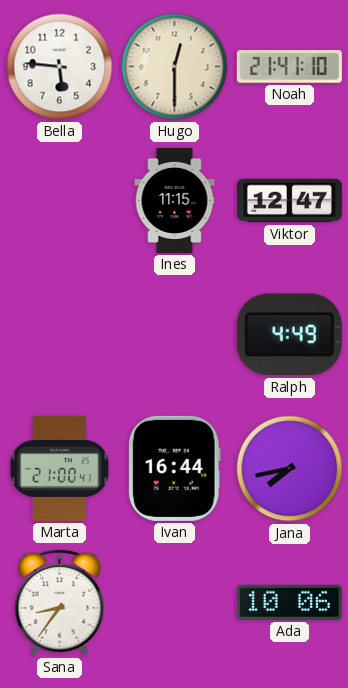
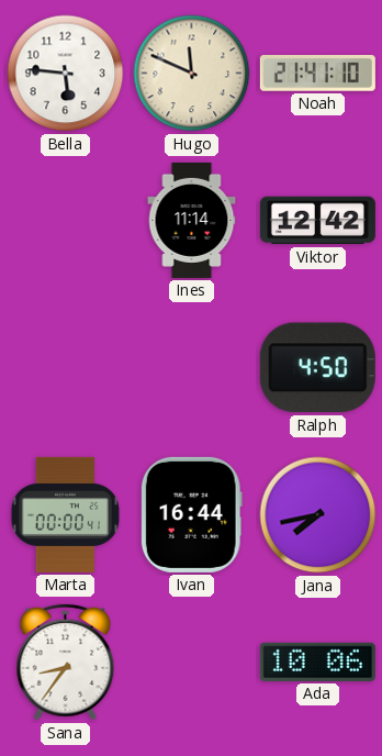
Hugo: 12:30 -> 11:49
Ines: 11:15 -> 11:14
Viktor: 12:47 -> 12:42
Ralph: 4:49 -> 4:50
Marta: 21:00 -> 00:00
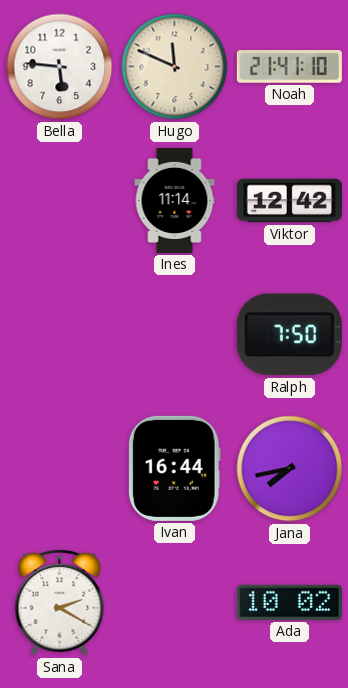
Ralph: 4:50 -> 7:50
Marta: 00:00 -> none
Sana: 8:36 -> 2:20
Ada: 10:06 -> 10:02
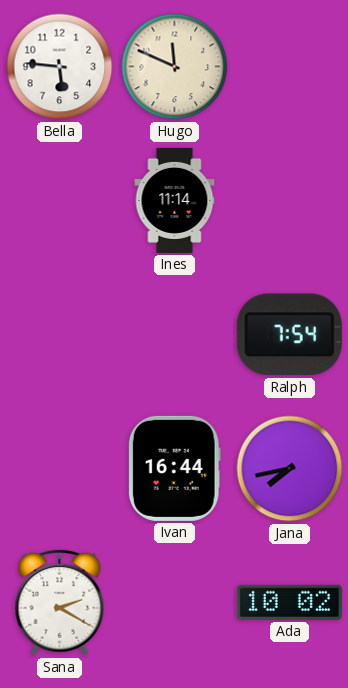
Noah: 21:41 -> none
Viktor: 12:42 -> none
Ralph: 7:50 -> 7:54
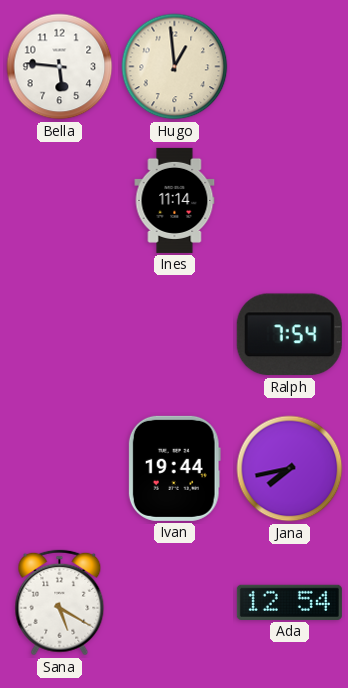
Hugo: 11:49 -> 12:59
Ivan: 16:44 -> 19:44
Sana: 2:20 -> 5:20
Ada: 10:02 -> 12:54
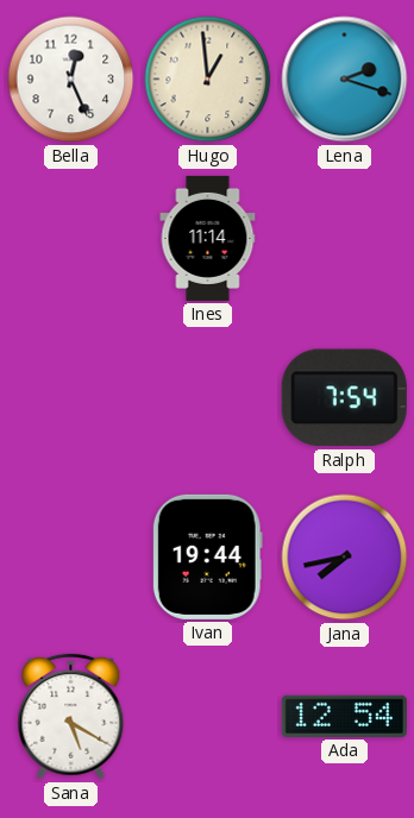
Bella: 5:46 -> 12:26
Lena: none -> 2:18
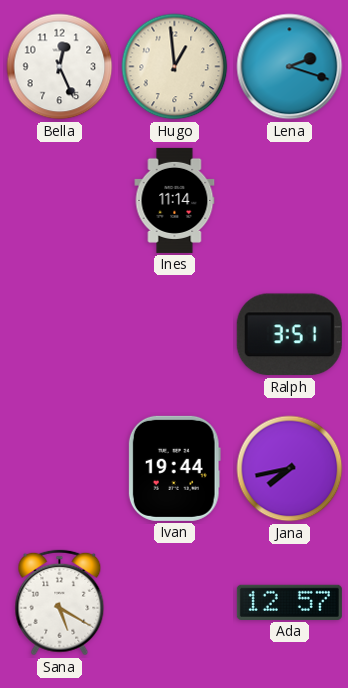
Ralph: 7:54 -> 3:51
Ada: 12:54 -> 12:57
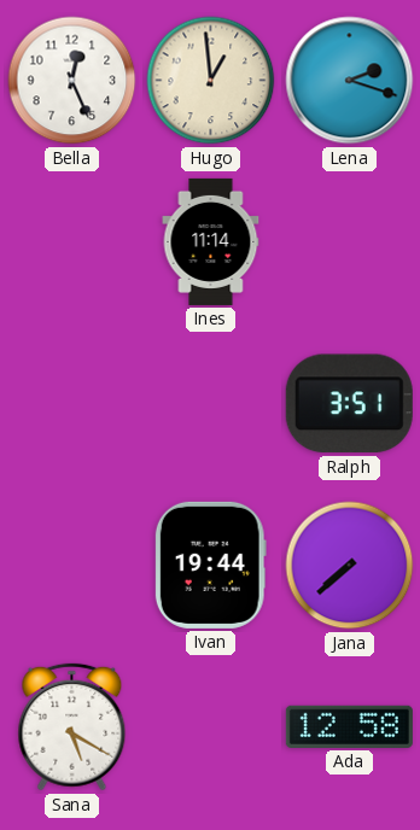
Jana: 7:43 -> 7:38
Ada: 12:57 -> 12:58
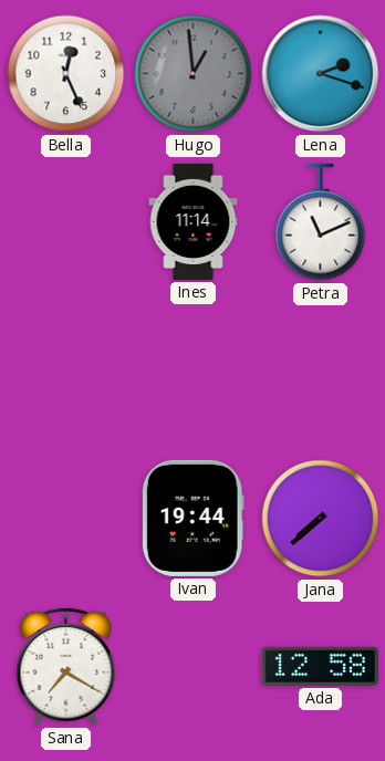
Hugo dial: cream -> grey
Petra: none -> 11:11
Ralph: 3:51 -> none
Sana: 5:20 -> 7:20
